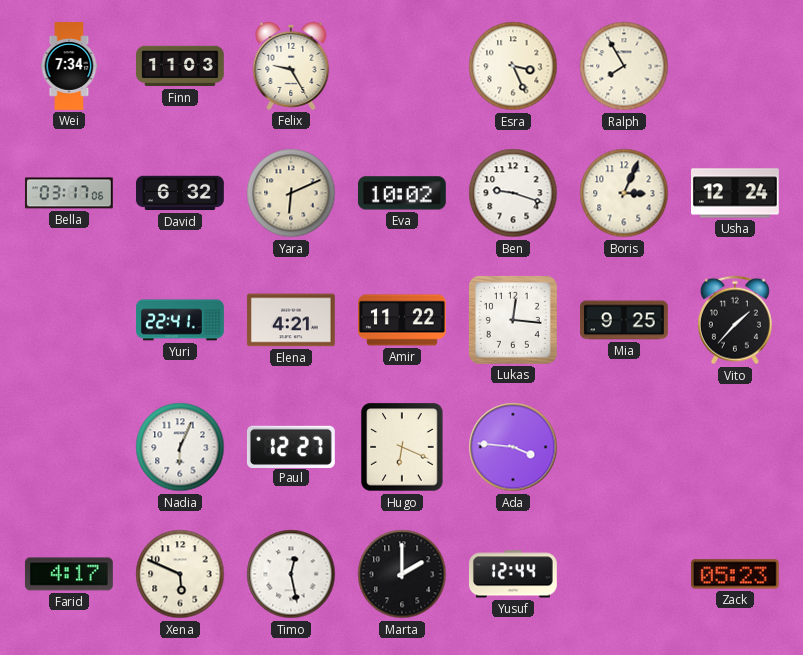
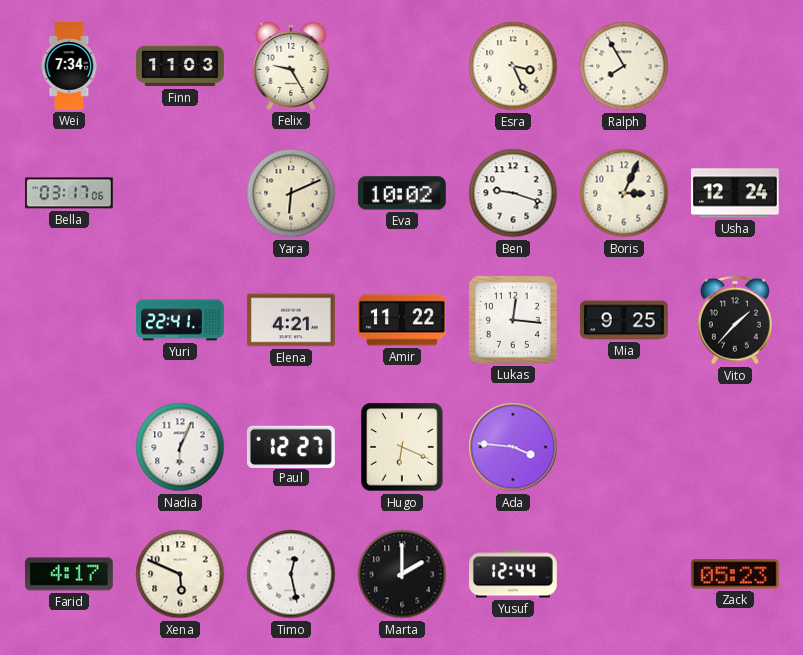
David: 6:32 -> none
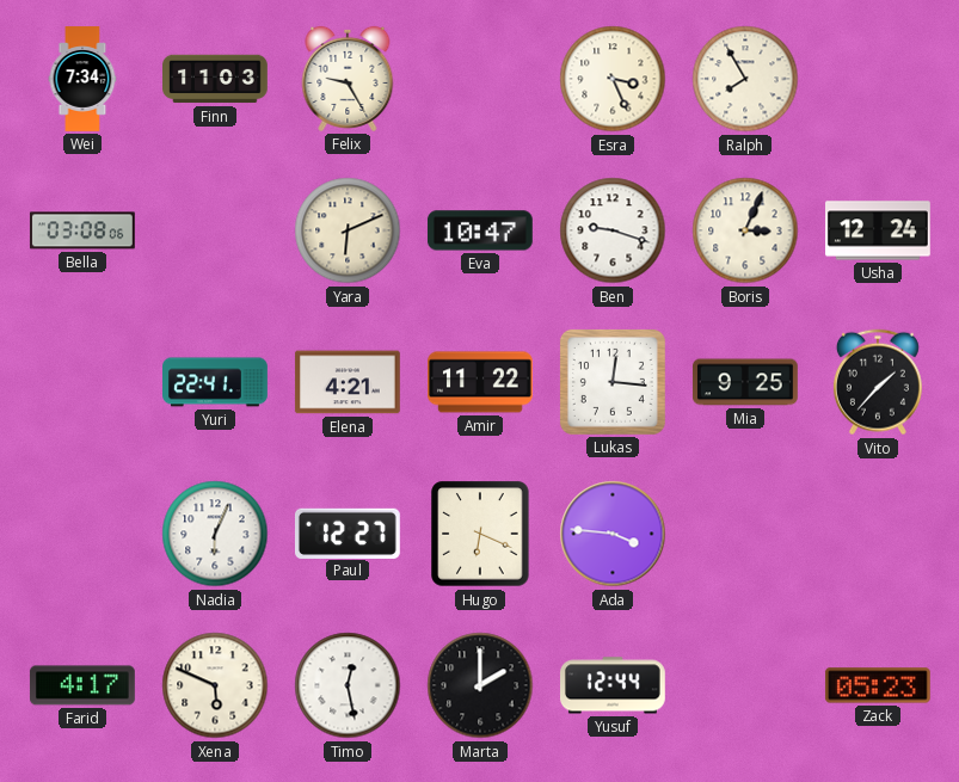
Bella: 03:17 -> 03:08
Eva: 10:02 -> 10:47
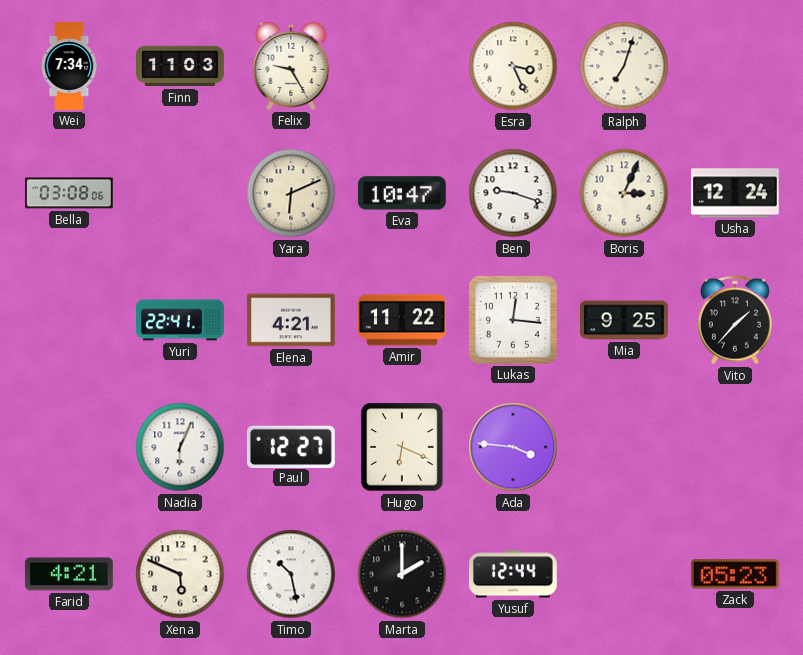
Ralph: 7:55 -> 7:03
Farid: 4:17 -> 4:21
Timo: 12:28 -> 10:28
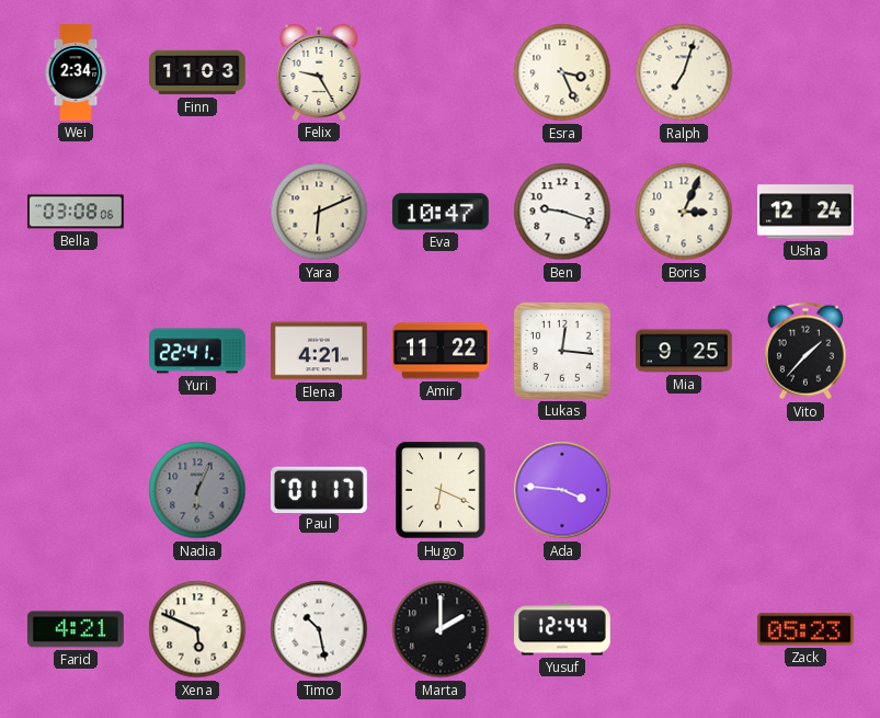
Wei: 7:34 -> 2:34
Nadia dial: white -> grey
Paul: 12:27 -> 01:17
